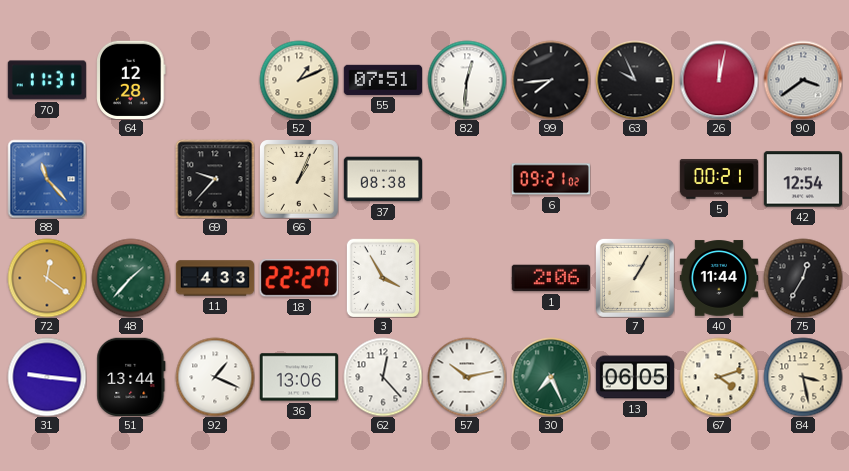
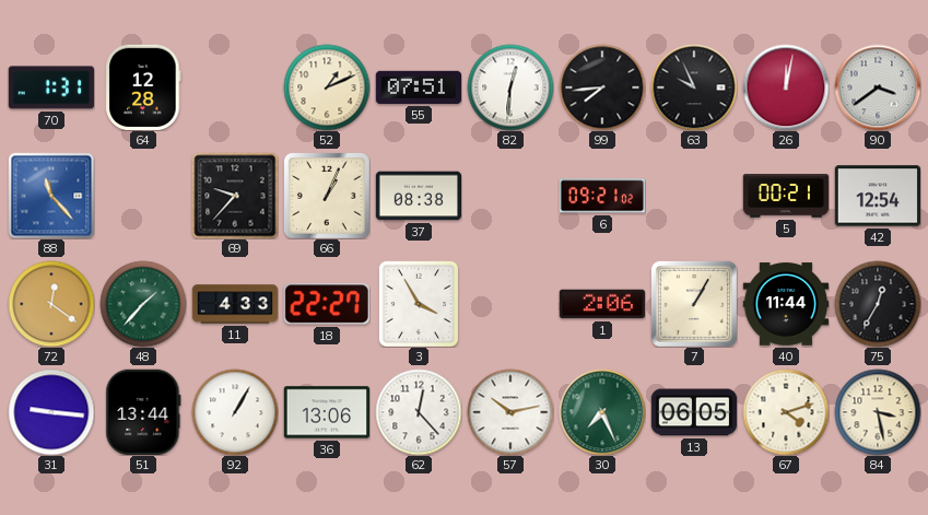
70: 11:31 -> 1:31
92: 1:19 -> 1:05
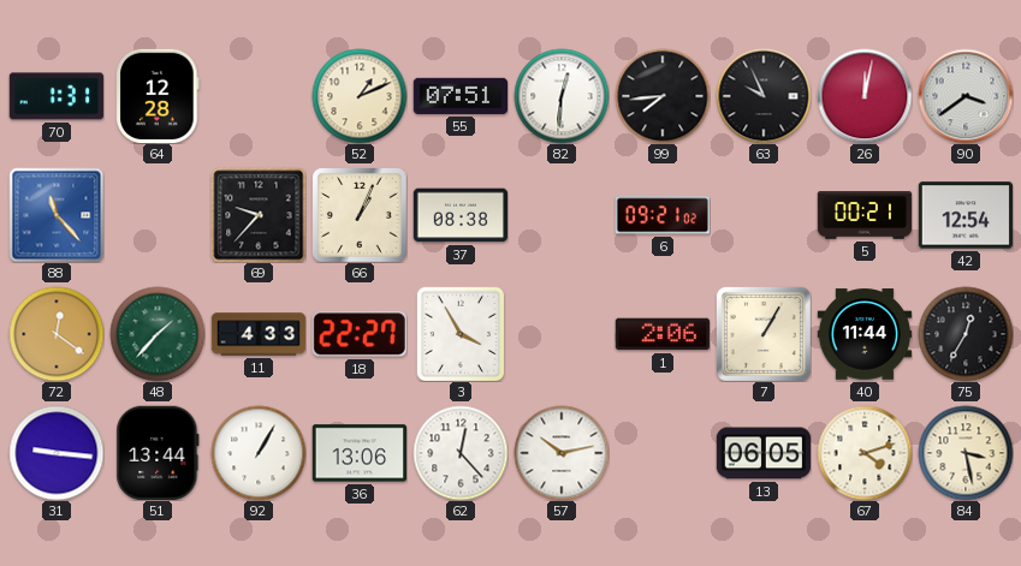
30: 7:26 -> none
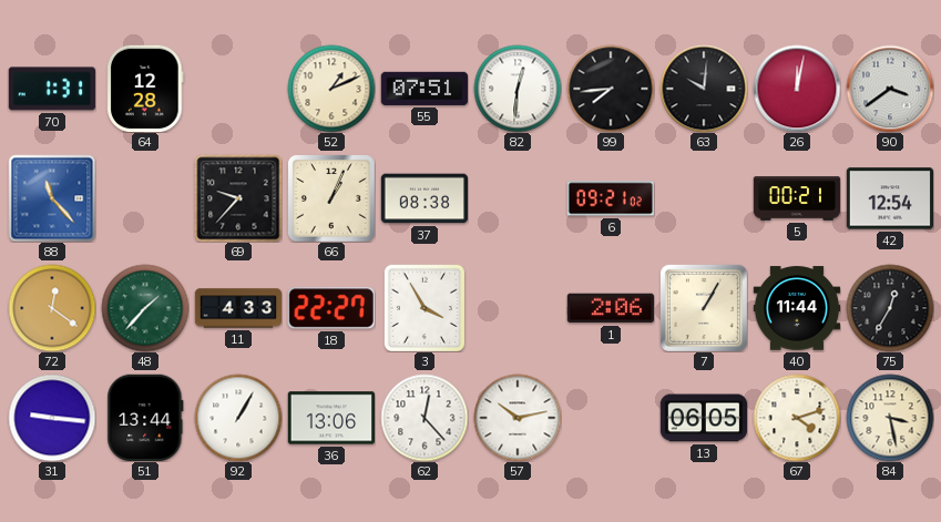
63: 9:56 -> 10:01
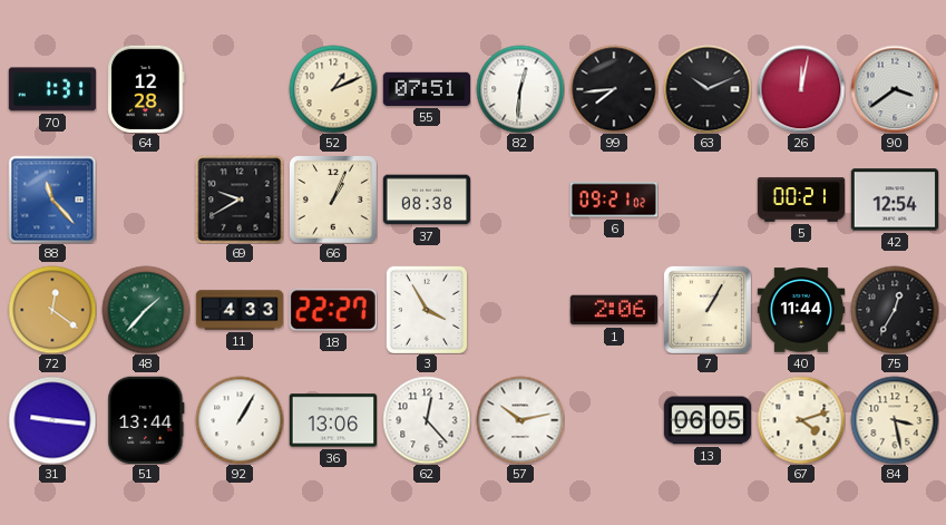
63: 10:01 -> 10:11
69: 9:37 -> 9:40
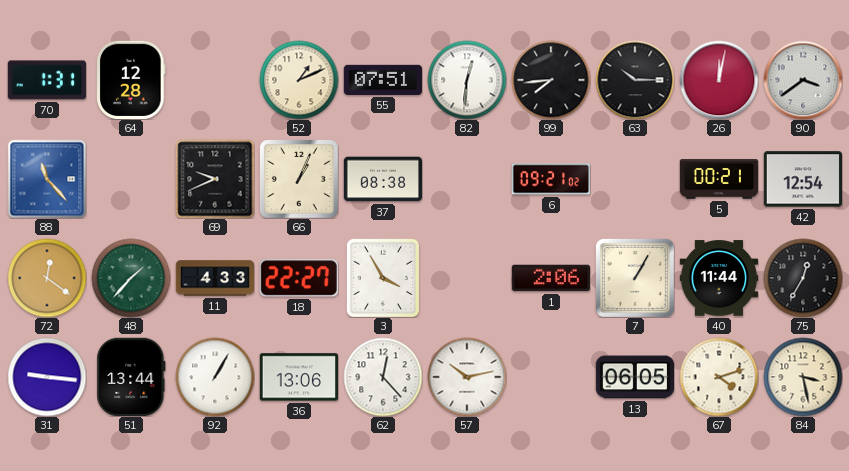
63: 10:11 -> 10:15
69: 9:40 -> 9:41
